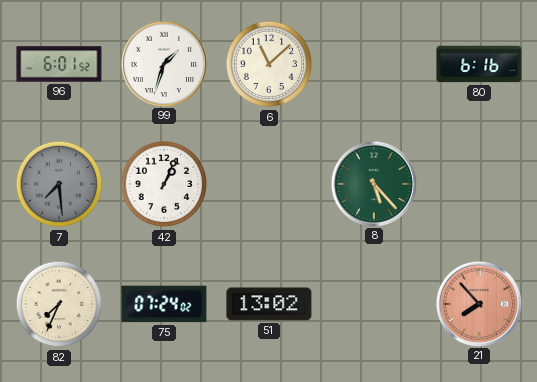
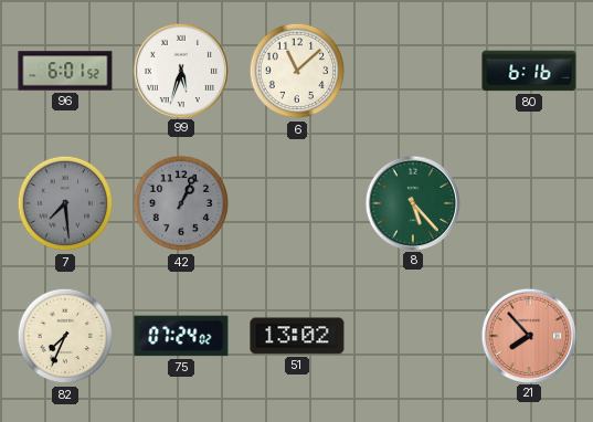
99: 1:33 -> 5:33
42 dial: white -> grey
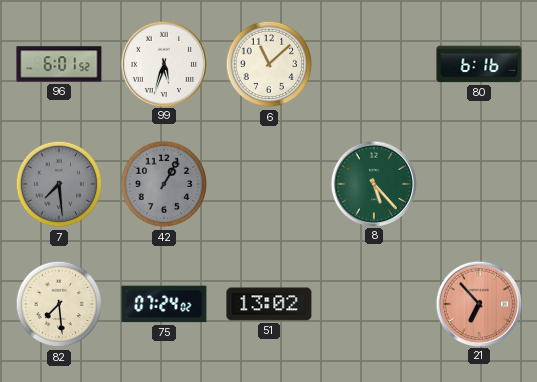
42: 1:04 -> 1:05
82: 7:34 -> 7:29
21: 7:53 -> 6:53
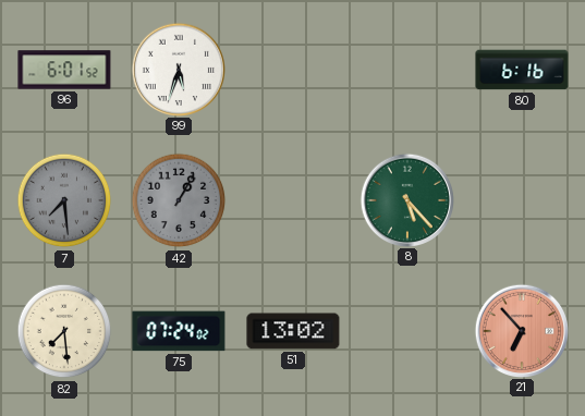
6: 11:08 -> none
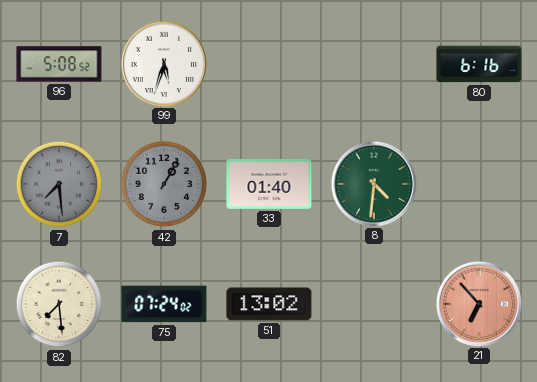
96: 6:01 -> 5:08
33: none -> 01:40
8: 5:23 -> 4:31
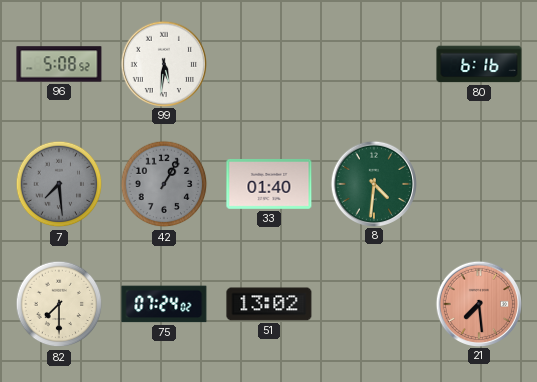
99: 5:33 -> 5:31
82: 7:29 -> 7:30
21: 6:53 -> 7:29
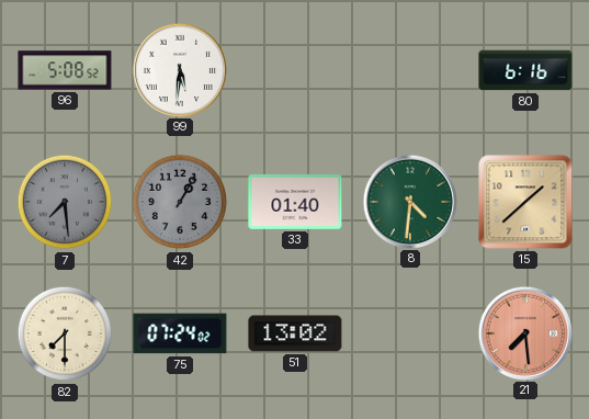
15: none -> 1:38
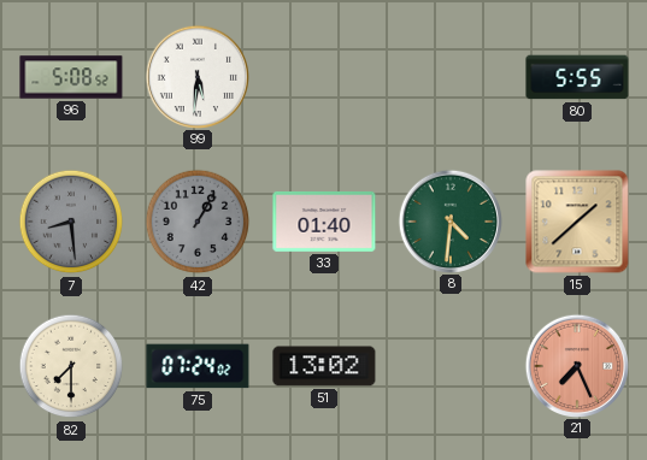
80: 6:16 -> 5:55
7: 7:29 -> 8:29
21: 7:29 -> 7:26
